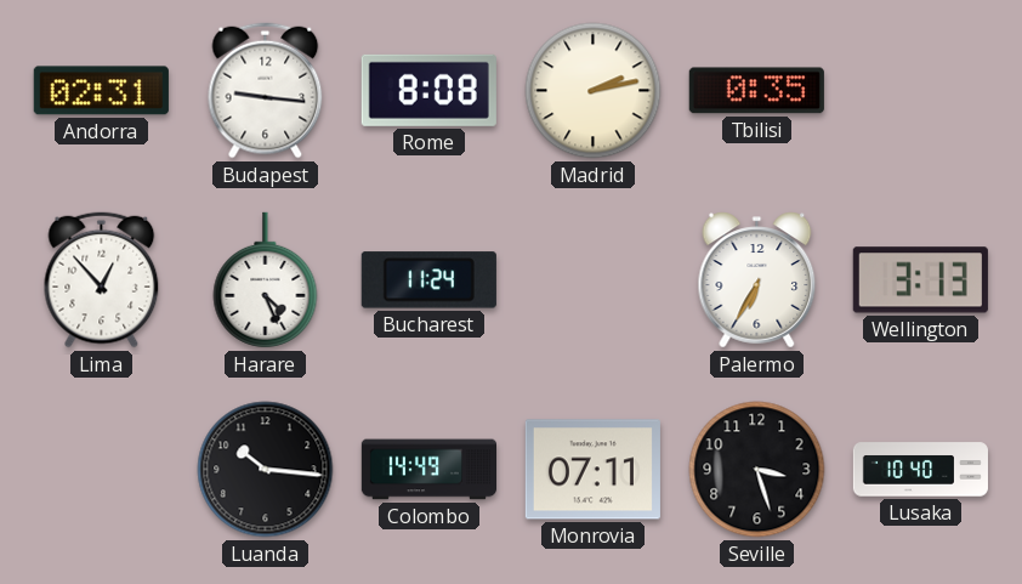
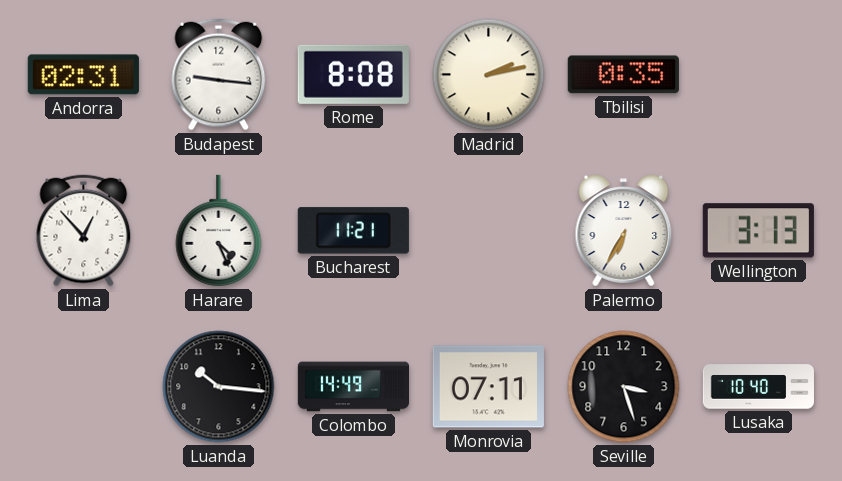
Bucharest: 11:24 -> 11:21
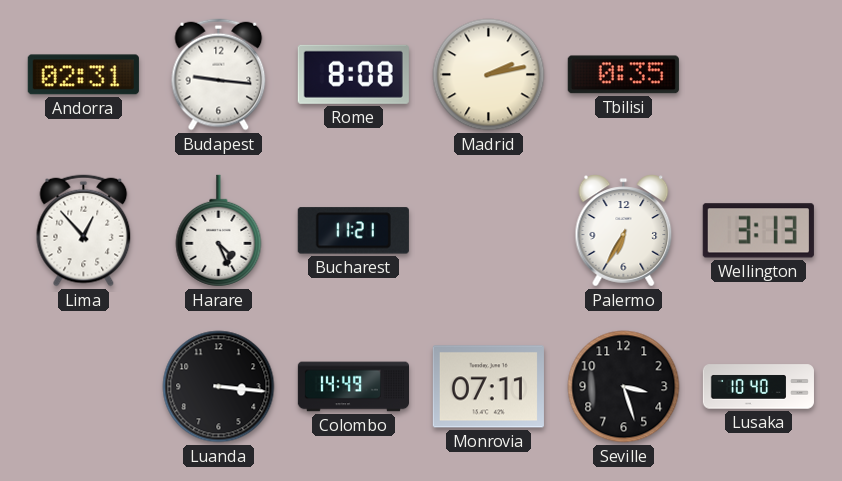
Luanda: 10:16 -> 3:16
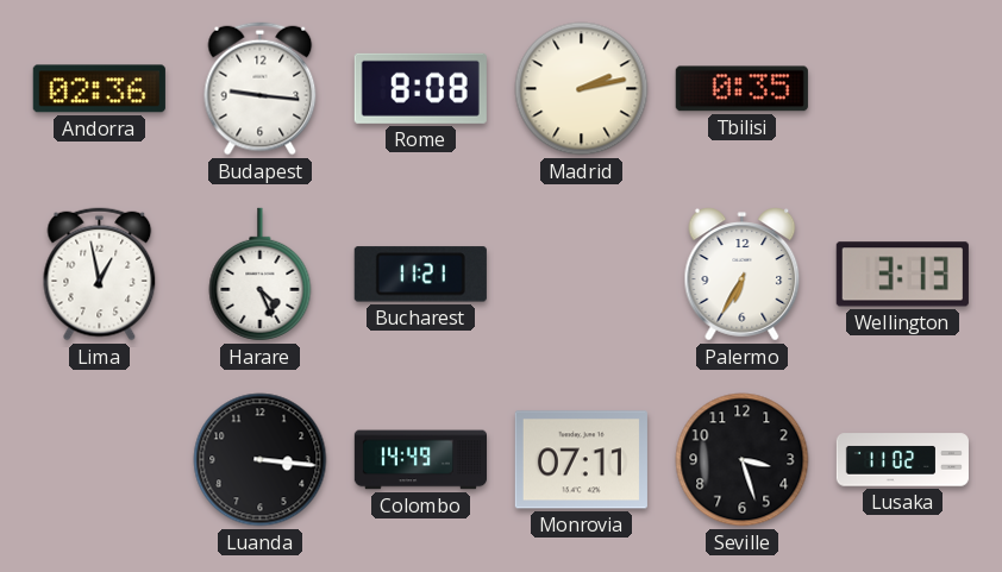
Andorra: 02:31 -> 02:36
Lima: 12:53 -> 12:58
Lusaka: 10:40 -> 11:02
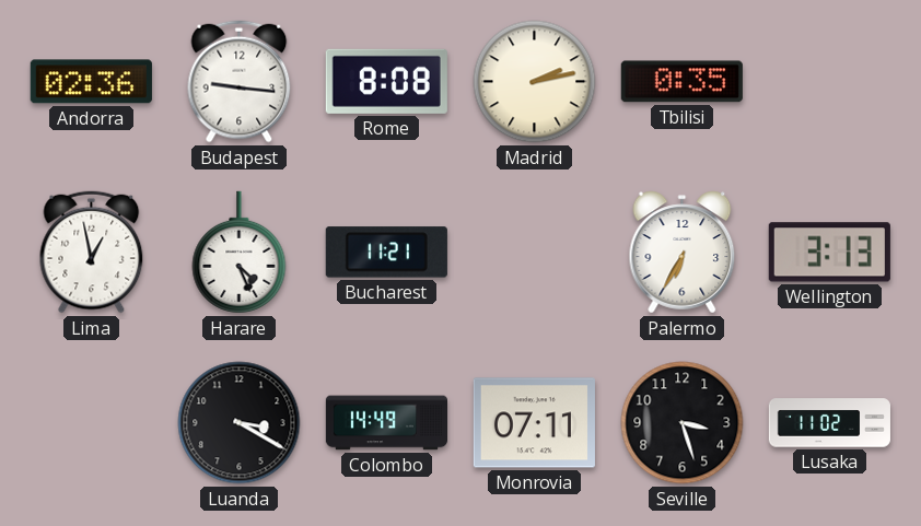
Luanda: 3:16 -> 3:20
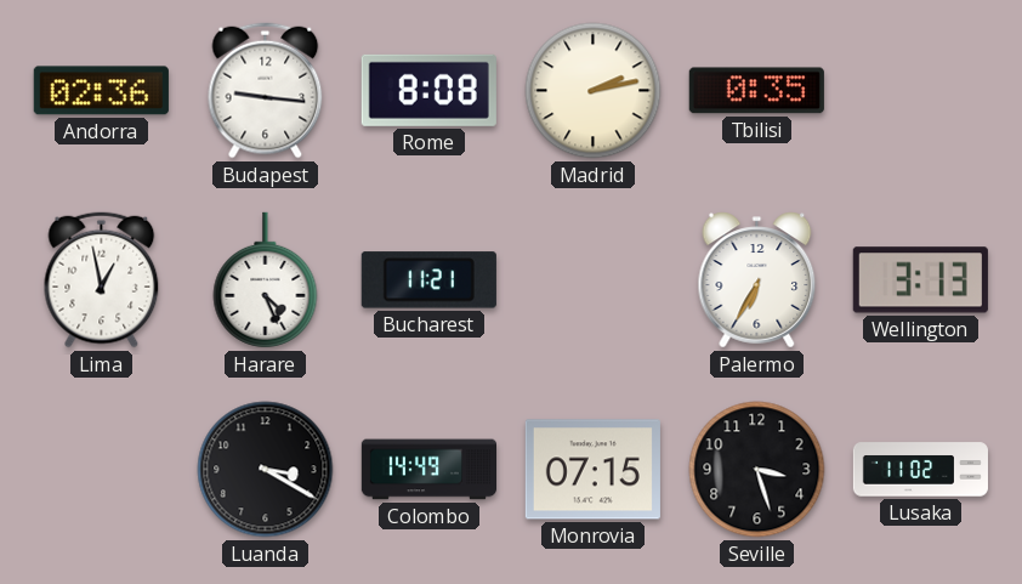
Monrovia: 07:11 -> 07:15
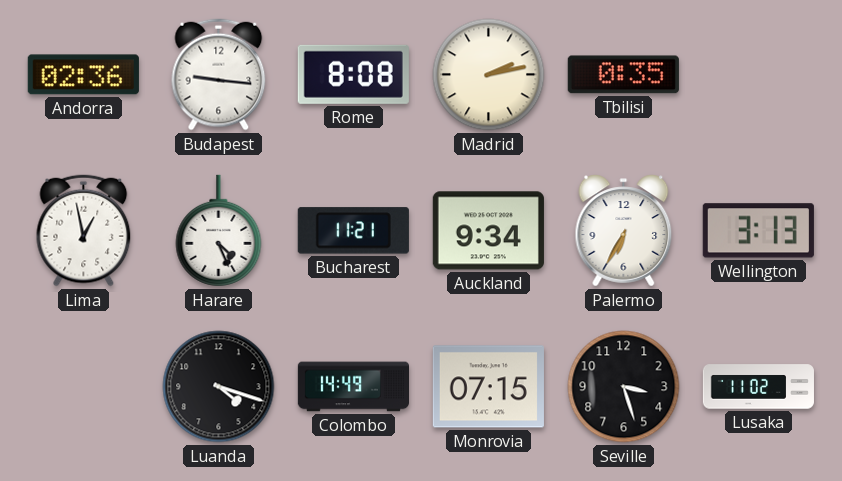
Auckland: none -> 9:34
Luanda: 3:20 -> 4:18
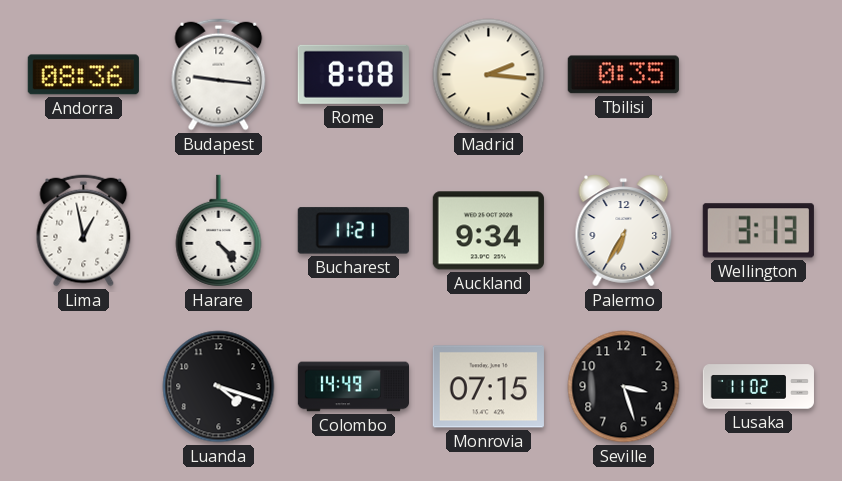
Andorra: 02:36 -> 08:36
Madrid: 2:13 -> 2:16
Harare: 4:26 -> 4:23
